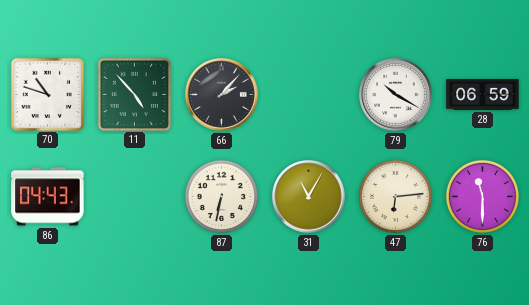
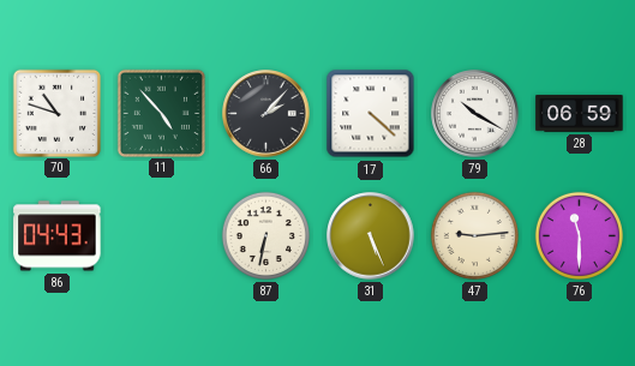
17: none -> 4:22
31: 11:05 -> 5:26
47: 6:14 -> 9:14
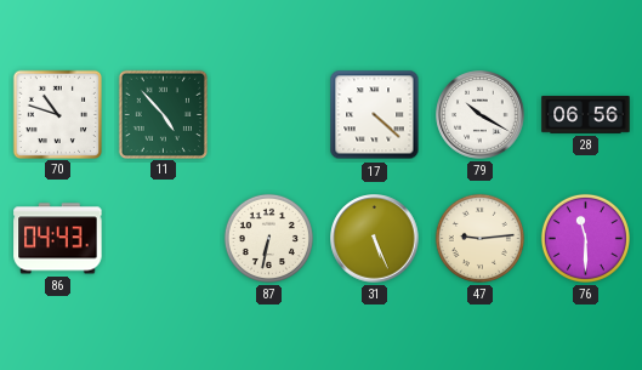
66: 2:07 -> none
28: 06:59 -> 06:56
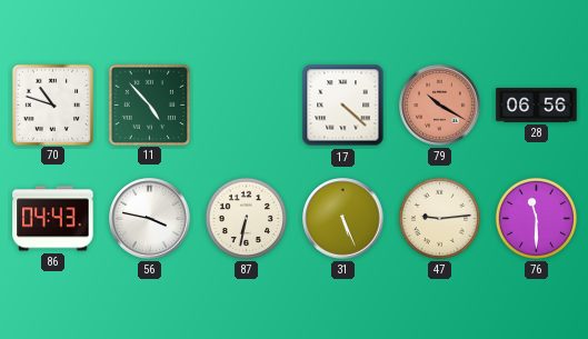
79 dial: white -> salmon
56: none -> 3:47
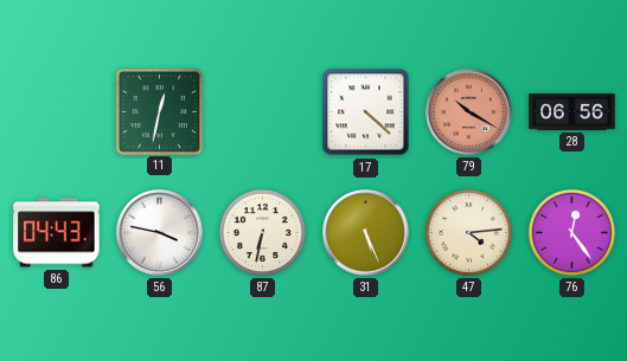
70: 10:48 -> none
11: 4:53 -> 12:32
47: 9:14 -> 4:14
76: 11:30 -> 12:24
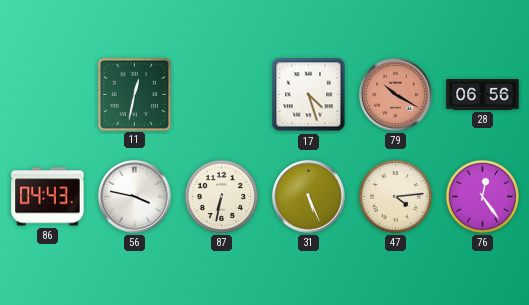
17: 4:22 -> 4:27
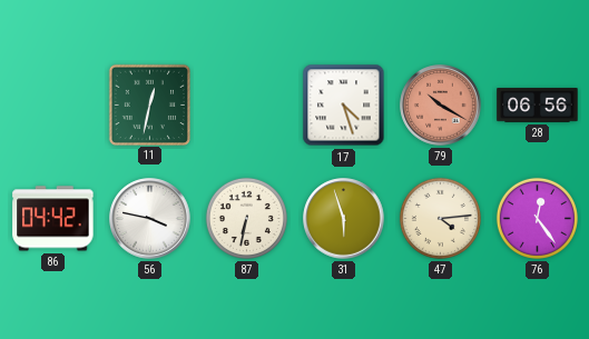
86: 04:43 -> 04:42
31: 5:26 -> 5:57
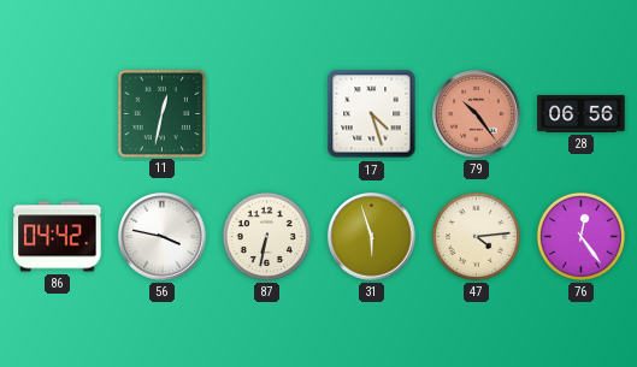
79: 10:20 -> 10:24
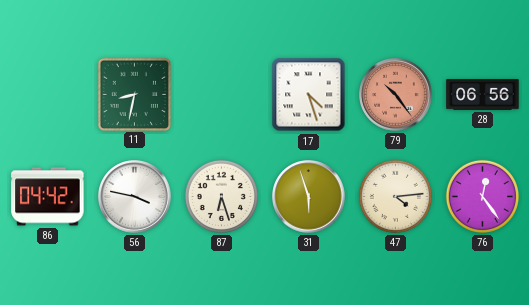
11: 12:32 -> 8:32
87: 6:32 -> 6:27
